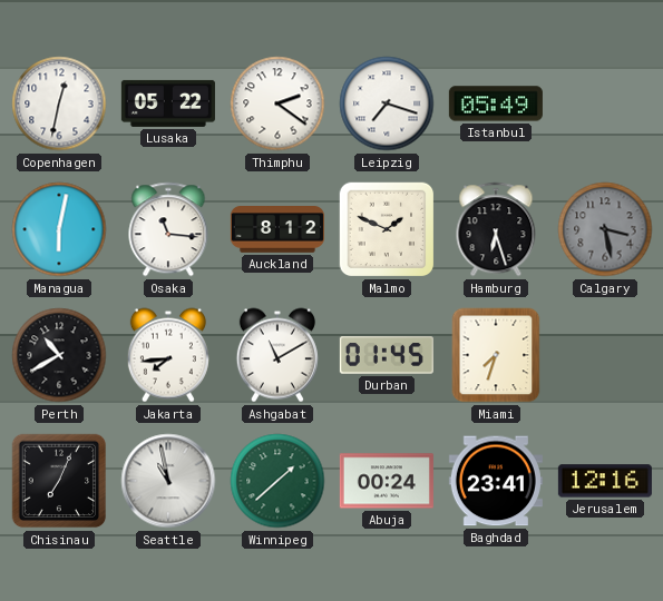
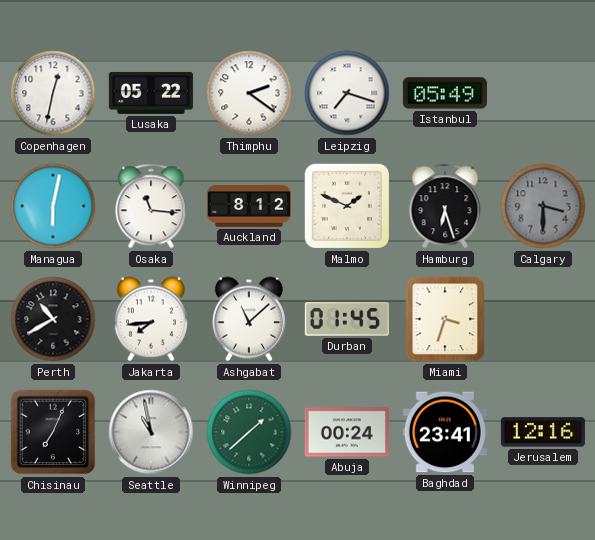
Calgary: 3:28 -> 3:30
Ashgabat: 11:10 -> 11:08
Miami: 7:33 -> 3:33
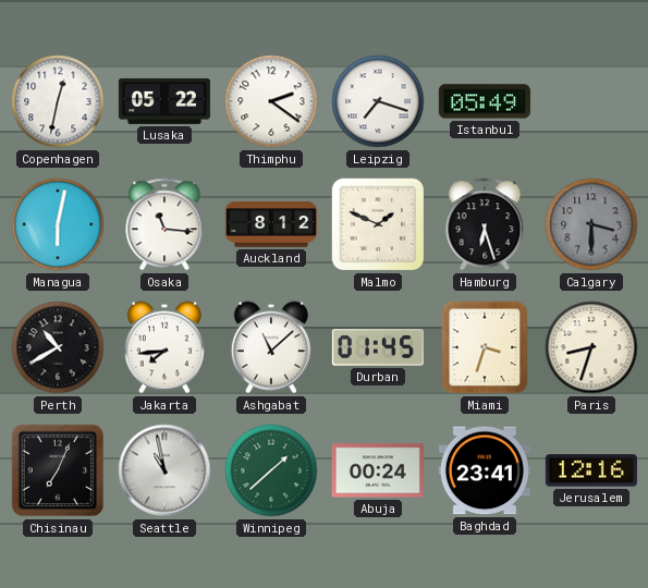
Paris: none -> 8:33
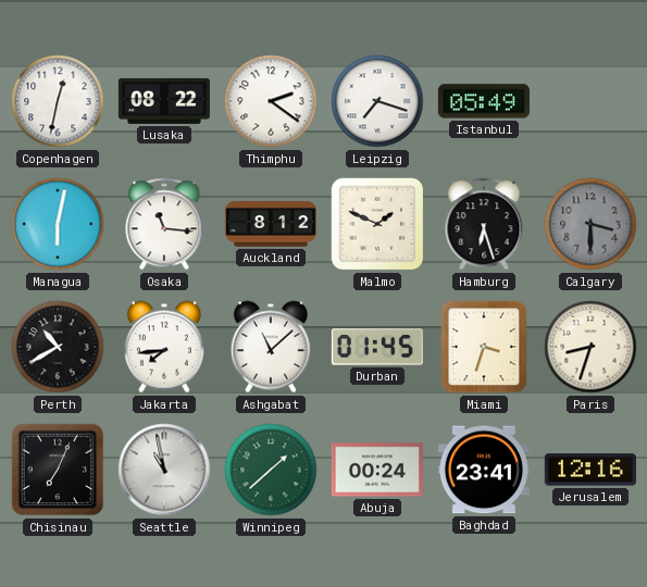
Lusaka: 05:22 -> 08:22
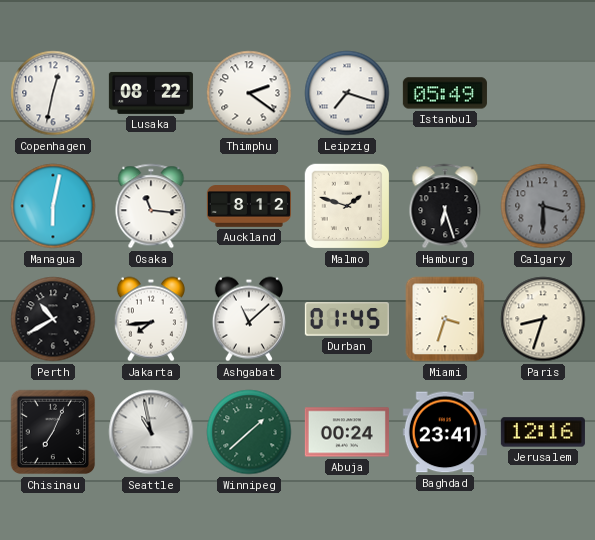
Malmo: 1:49 -> 1:48
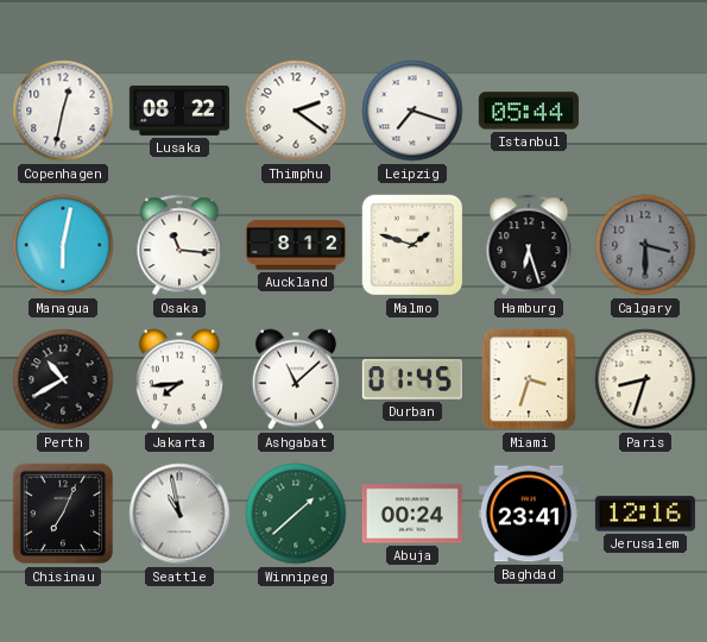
Istanbul: 05:49 -> 05:44
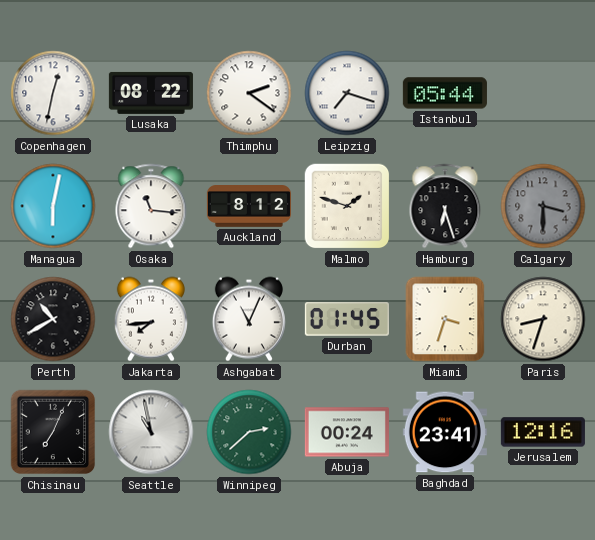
Ashgabat: 11:08 -> 11:04
Winnipeg: 1:38 -> 2:38
